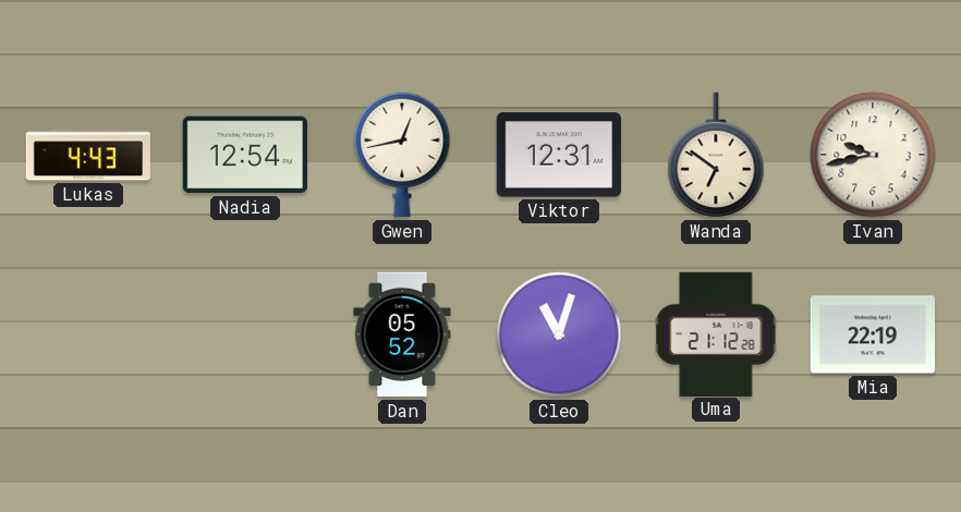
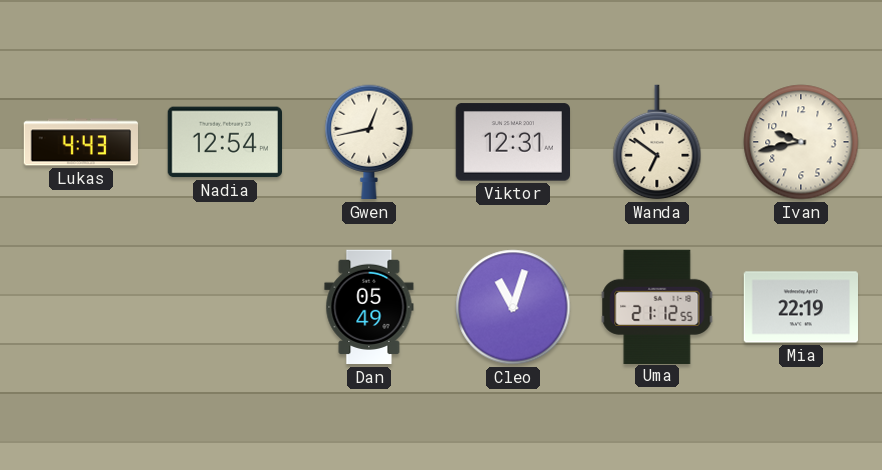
Dan: 05:52 -> 05:49
Uma: 21:12:28 -> 21:12:55
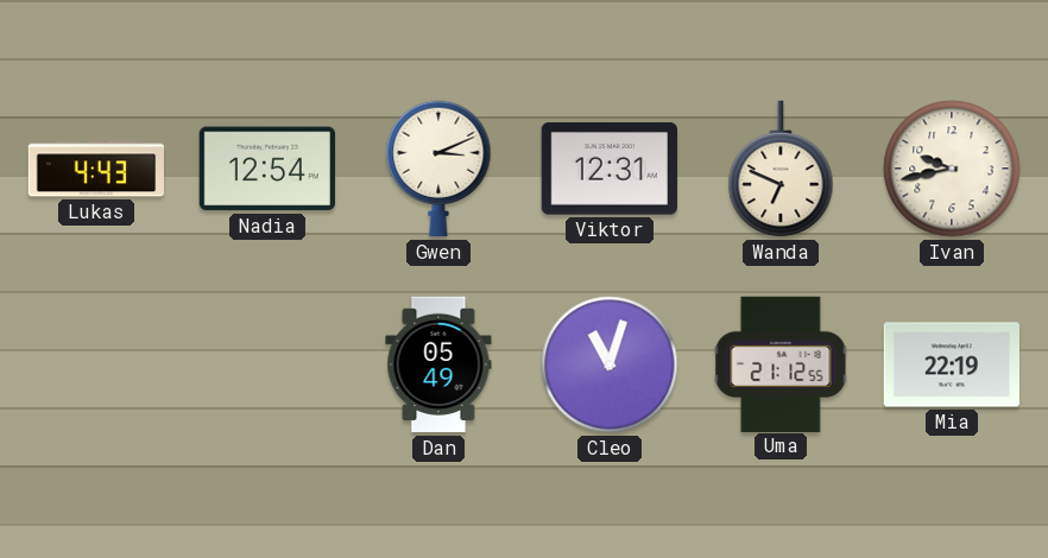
Gwen: 12:43 -> 3:11
Wanda: 6:51 -> 6:49
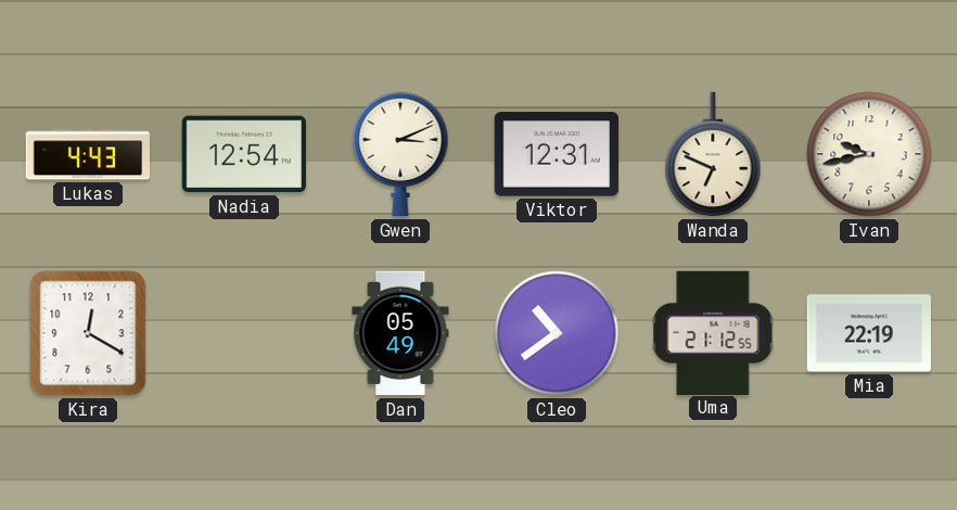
Kira: none -> 12:20
Cleo: 11:03 -> 10:39
